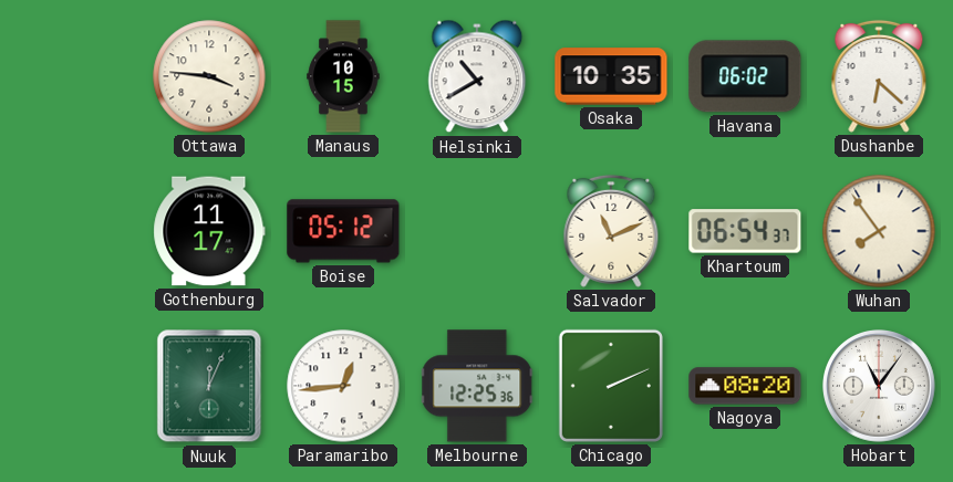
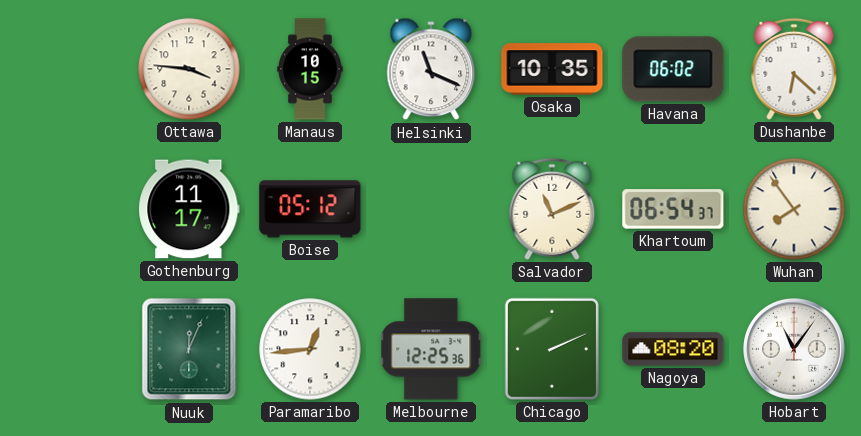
Helsinki: 10:40 -> 11:19
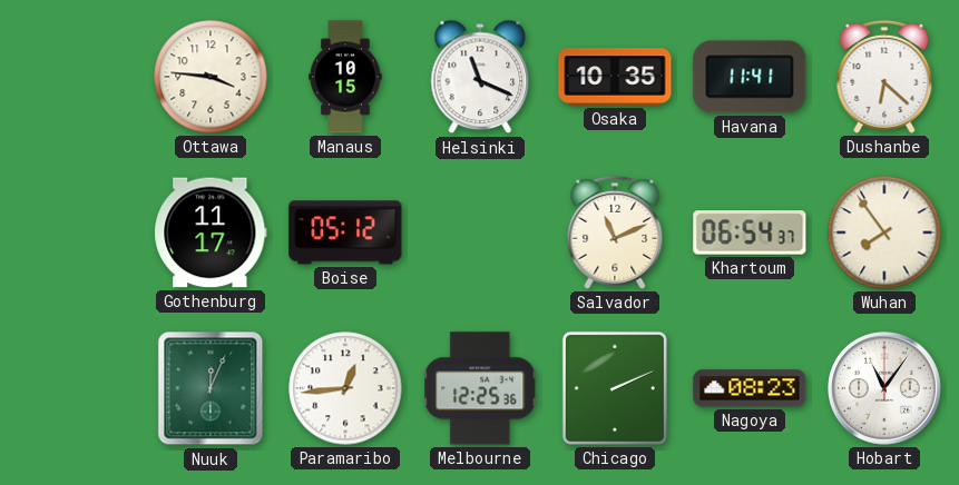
Havana: 06:02 -> 11:41
Nagoya: 08:20 -> 08:23
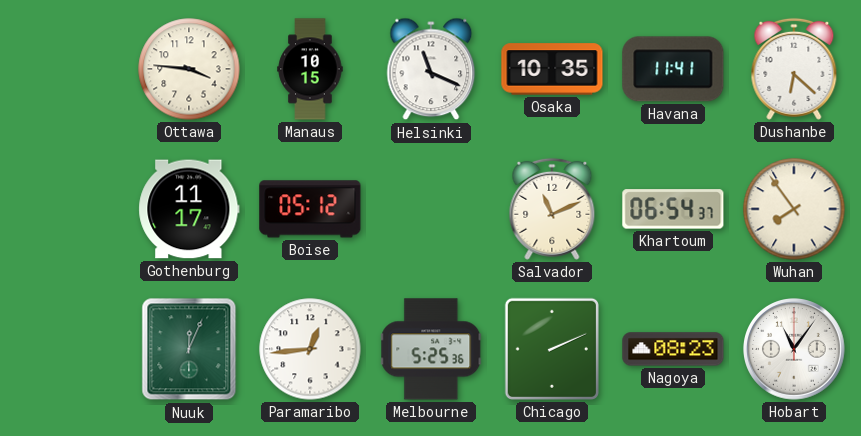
Melbourne: 12:25 -> 5:25
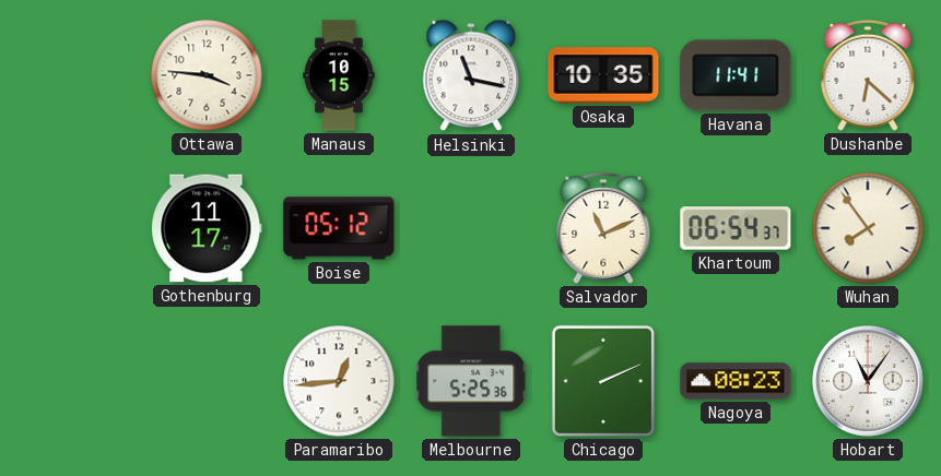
Helsinki: 11:19 -> 11:17
Nuuk: 12:04 -> none
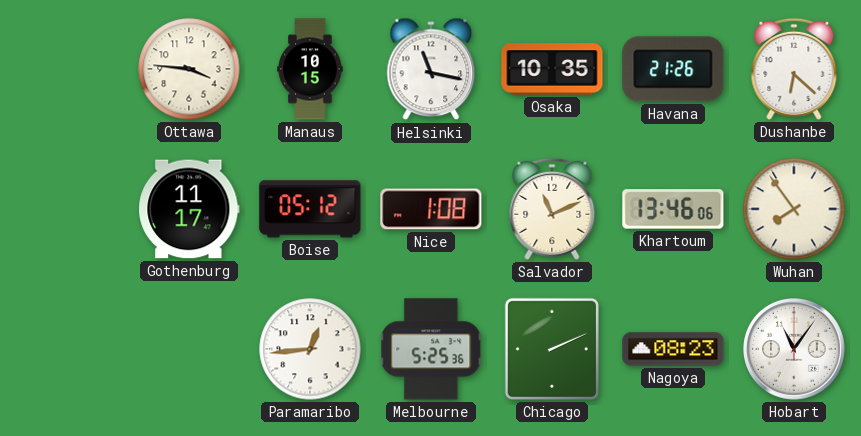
Havana: 11:41 -> 21:26
Nice: none -> 1:08
Khartoum: 06:54 -> 13:46
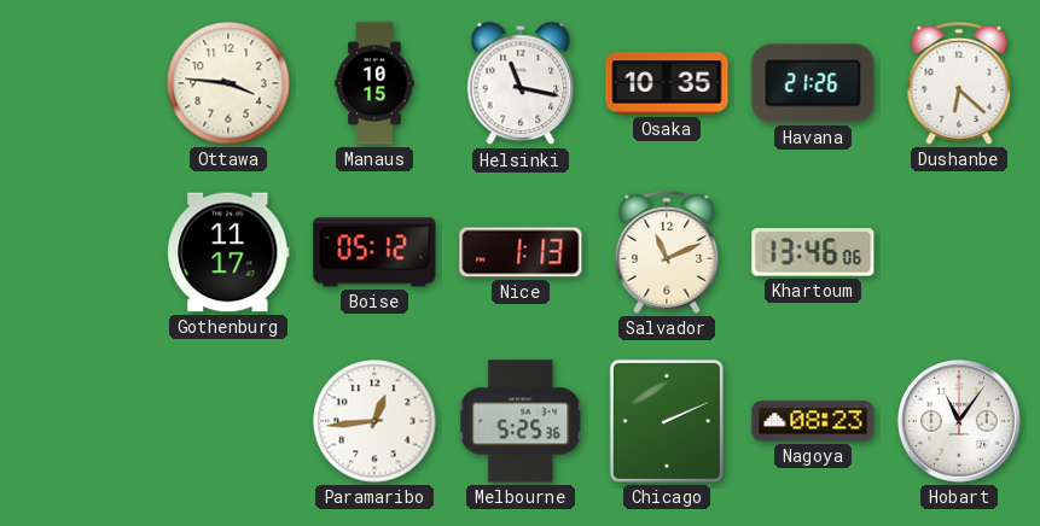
Nice: 1:08 -> 1:13
Wuhan: 7:54 -> none
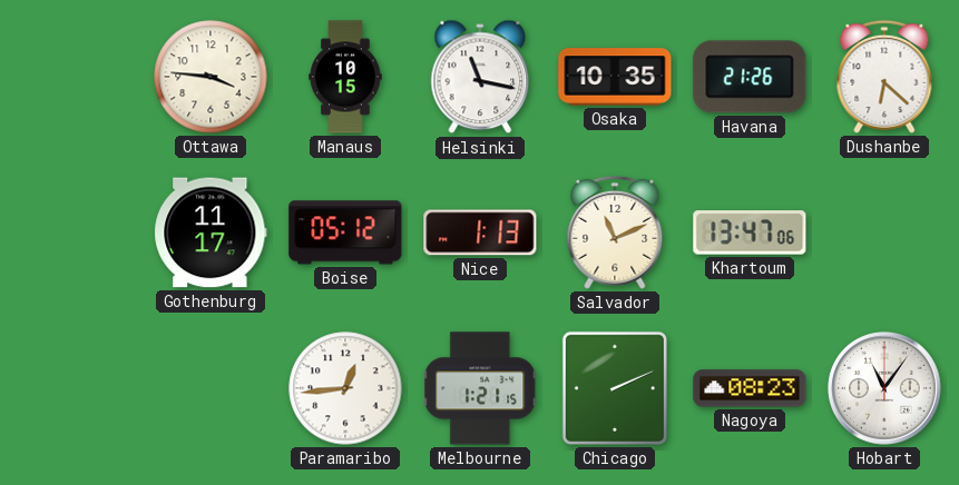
Khartoum: 13:46 -> 13:47
Melbourne: 5:25 -> 1:21
